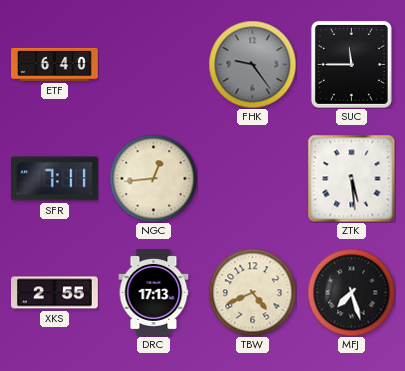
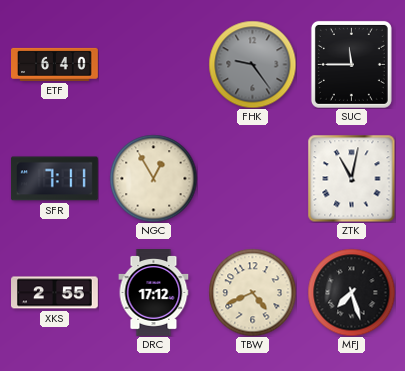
NGC: 12:44 -> 12:55
ZTK: 5:29 -> 11:02
DRC: 17:13 -> 17:12
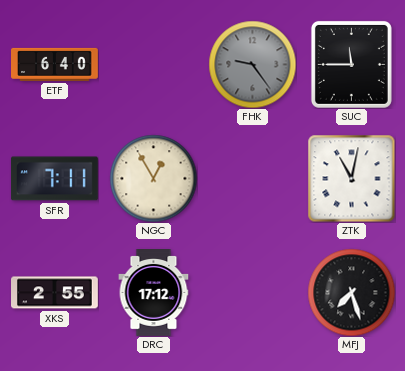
TBW: 4:41 -> none
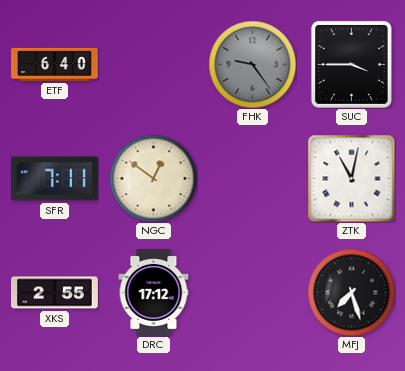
SUC: 11:45 -> 3:45
NGC: 12:55 -> 12:51
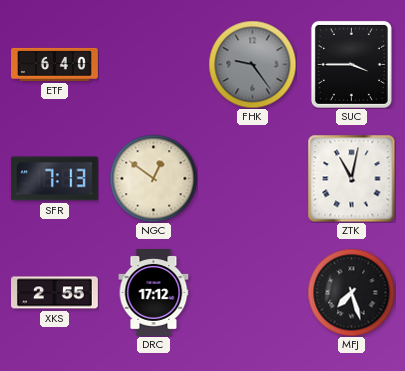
SFR: 7:11 -> 7:13
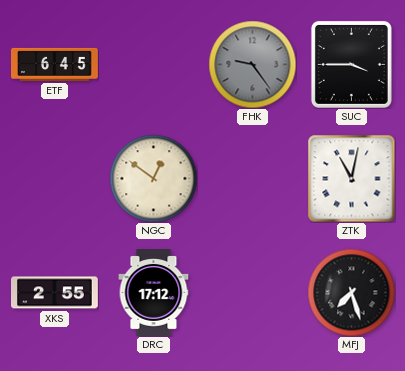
ETF: 6:40 -> 6:45
SFR: 7:13 -> none
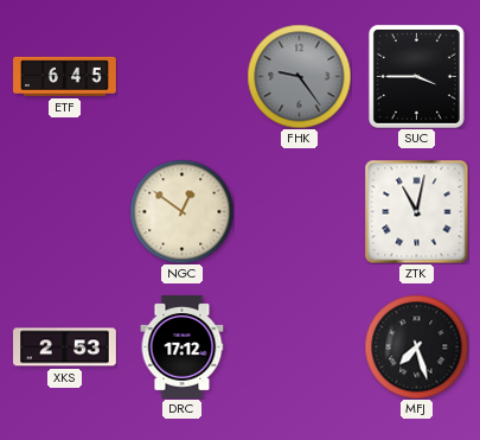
XKS: 2:55 -> 2:53
